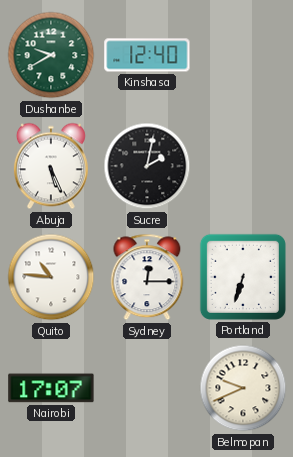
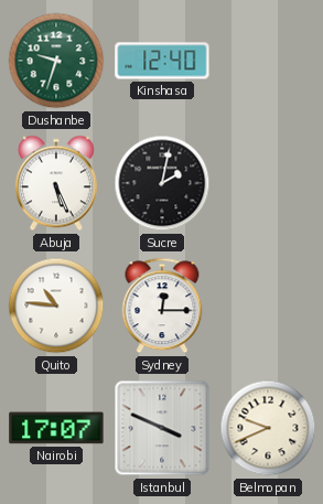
Dushanbe: 9:40 -> 9:33
Portland: 6:33 -> none
Istanbul: none -> 3:49
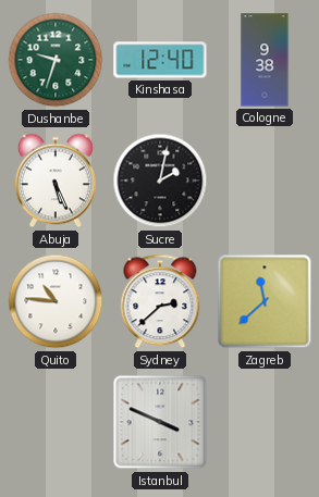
Cologne: none -> 9:38
Sydney: 12:15 -> 2:38
Zagreb: none -> 11:38
Nairobi: 17:07 -> none
Belmopan: 9:41 -> none
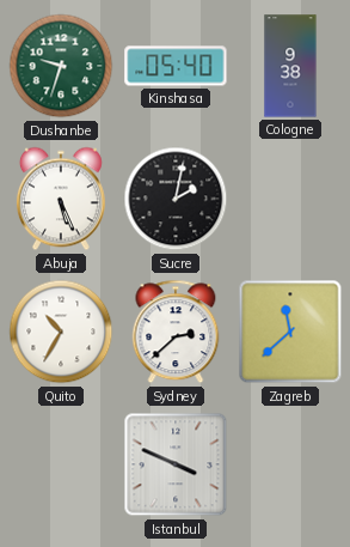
Kinshasa: 12:40 -> 05:40
Quito: 10:46 -> 10:35
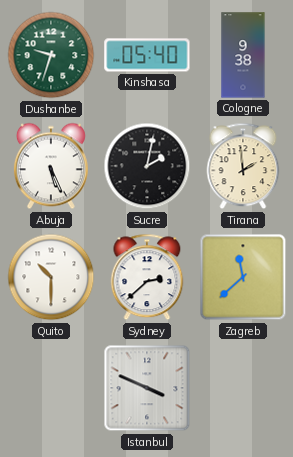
Tirana: none -> 1:59
Quito: 10:35 -> 10:30
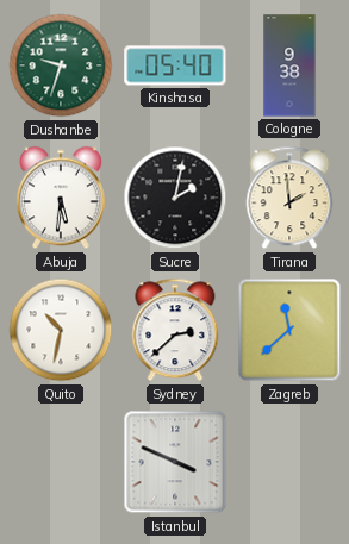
Abuja: 5:26 -> 5:31
Quito: 10:30 -> 10:32
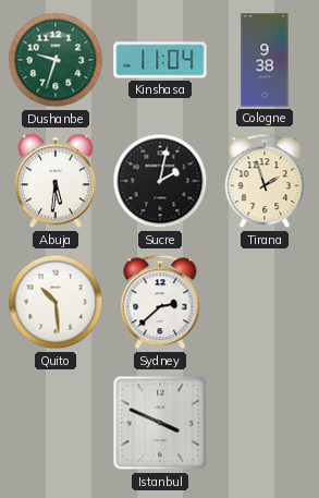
Kinshasa: 05:40 -> 11:04
Tirana: 1:59 -> 1:57
Quito: 10:32 -> 10:29
Zagreb: 11:38 -> none
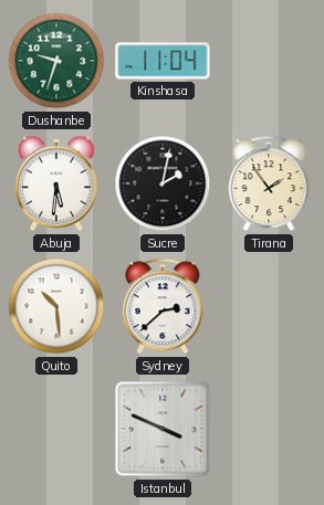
Cologne: 9:38 -> none
Tirana: 1:57 -> 1:54
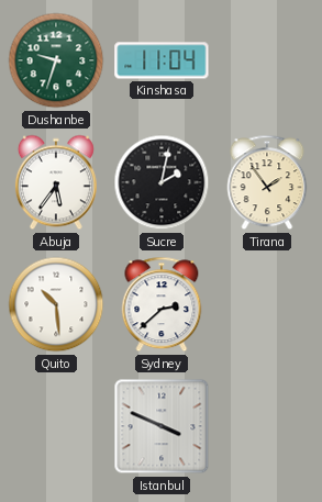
Abuja: 5:31 -> 5:36
